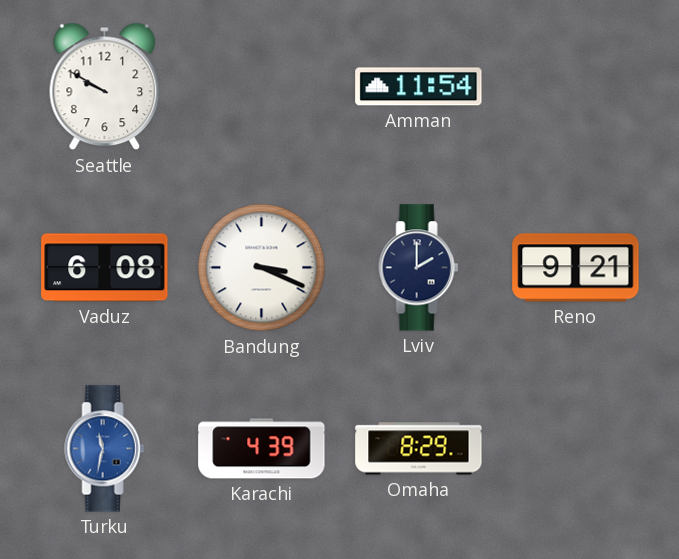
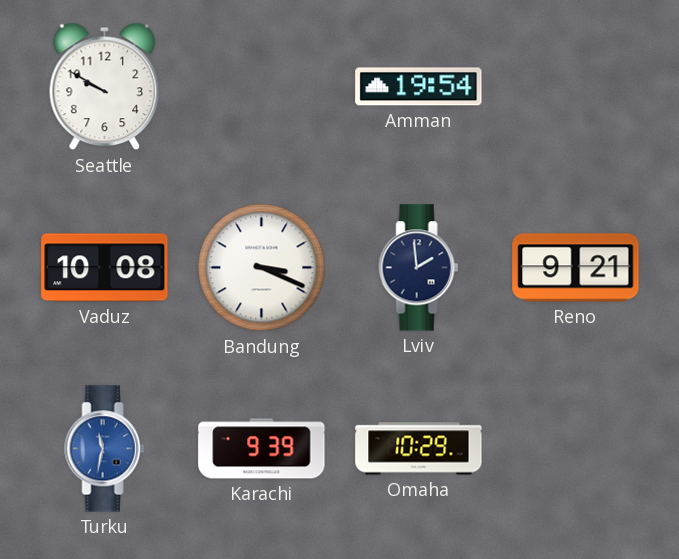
Amman: 11:54 -> 19:54
Vaduz: 6:08 -> 10:08
Lviv: 2:00 -> 1:59
Karachi: 4:39 -> 9:39
Omaha: 8:29 -> 10:29
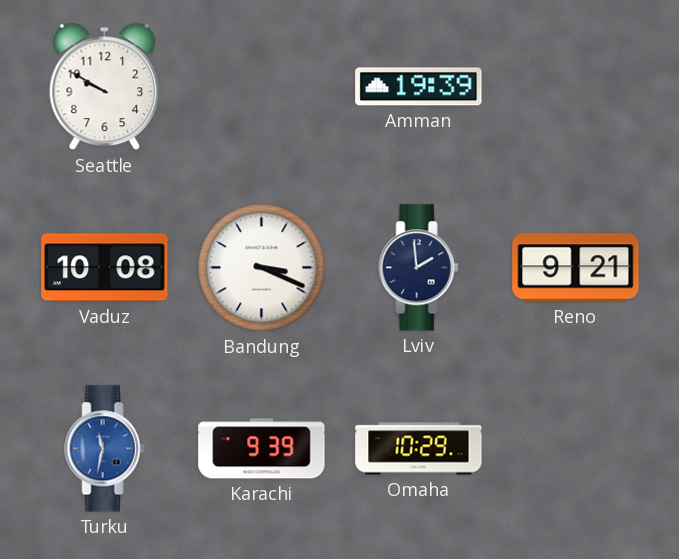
Amman: 19:54 -> 19:39
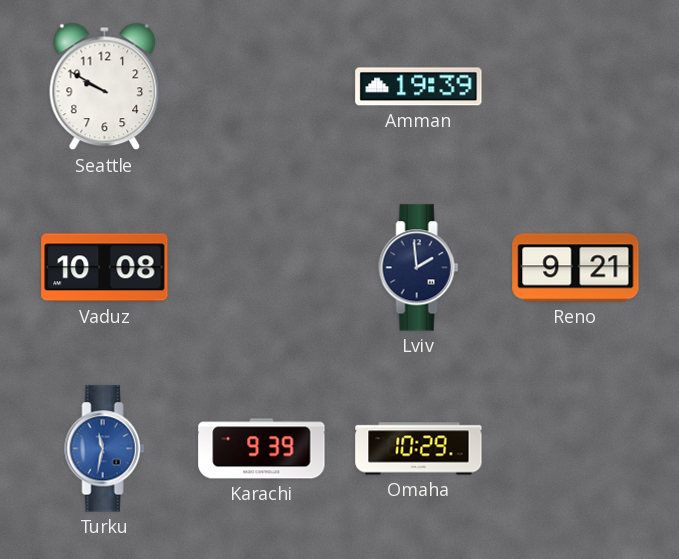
Bandung: 3:19 -> none
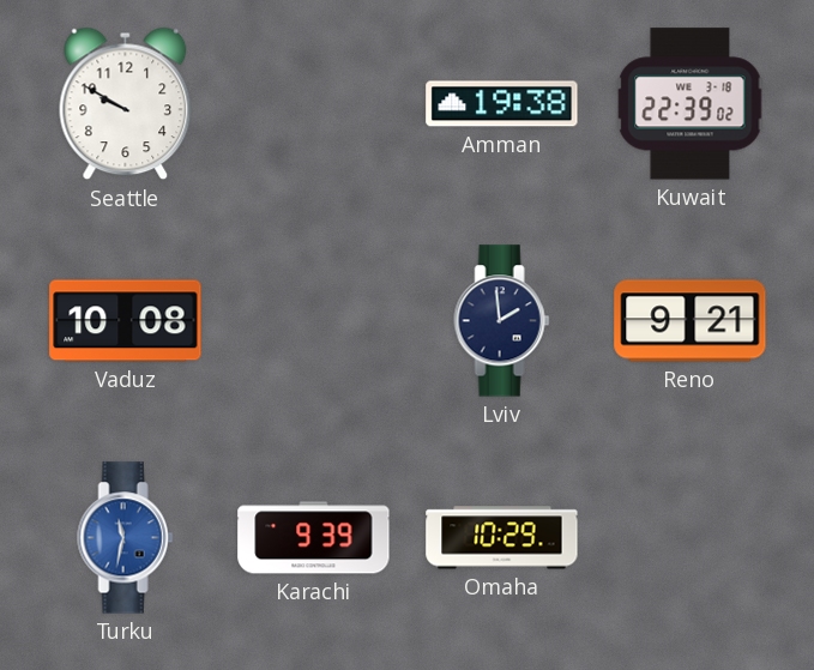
Amman: 19:39 -> 19:38
Kuwait: none -> 22:39
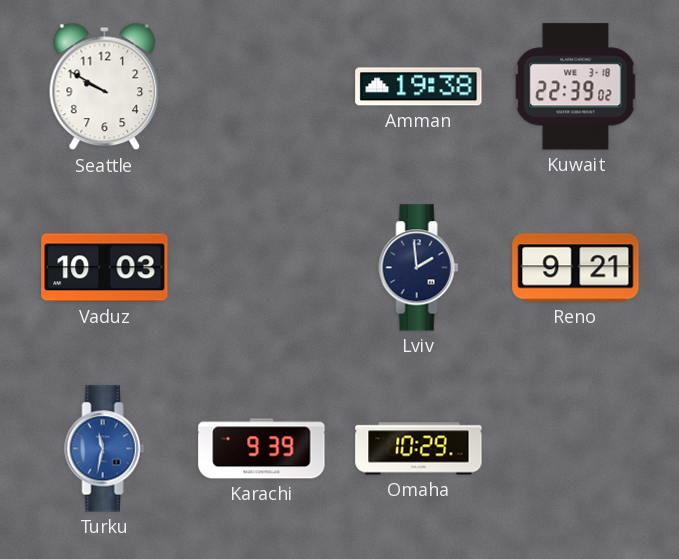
Vaduz: 10:08 -> 10:03
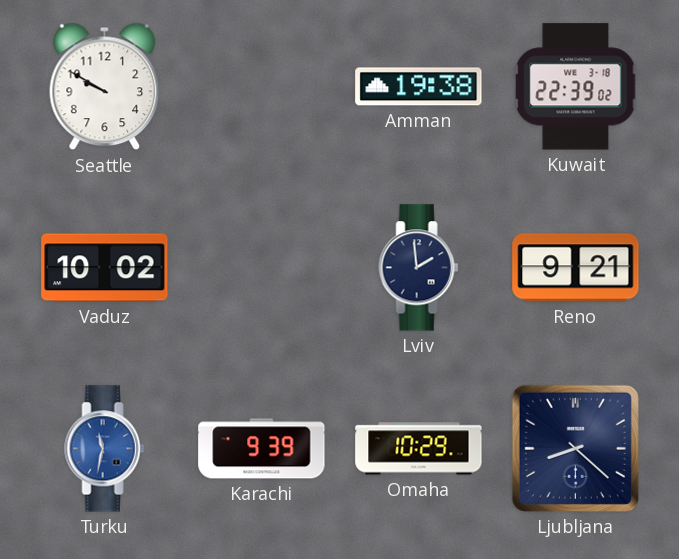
Vaduz: 10:03 -> 10:02
Ljubljana: none -> 8:22
